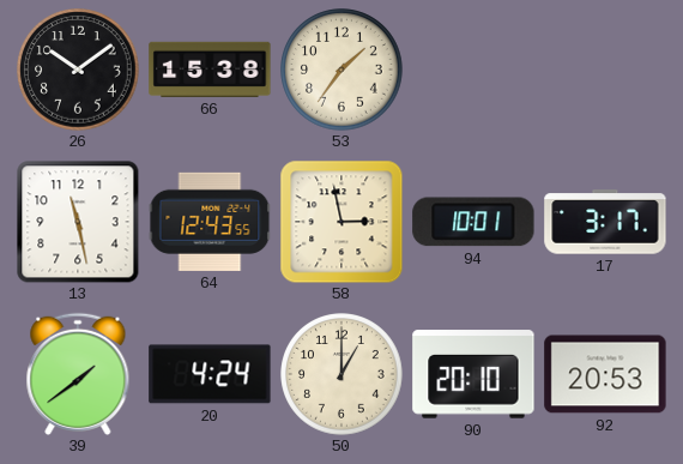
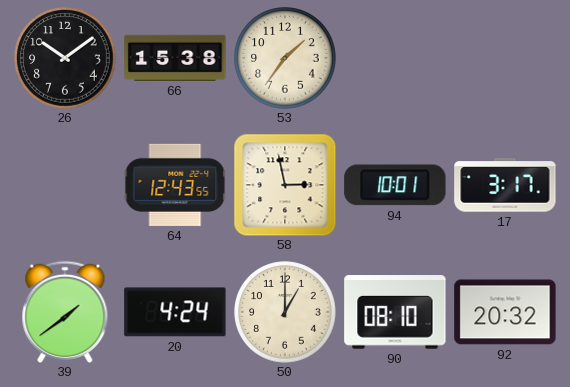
13: 11:28 -> none
90: 20:10 -> 08:10
92: 20:53 -> 20:32
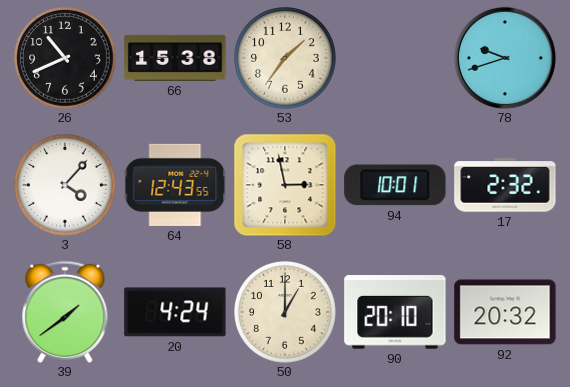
26: 10:09 -> 10:41
78: none -> 9:42
3: none -> 4:07
17: 3:17 -> 2:32
90: 08:10 -> 20:10
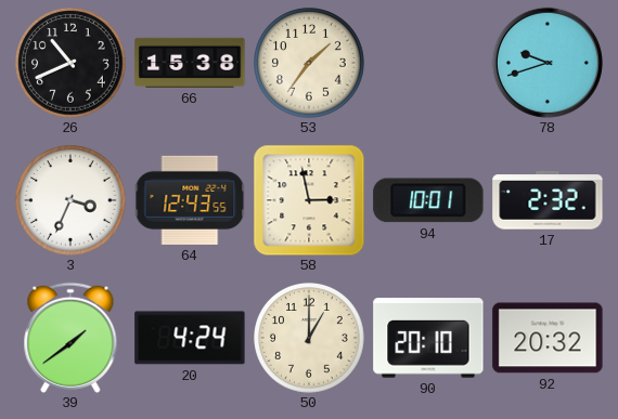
3: 4:07 -> 3:34
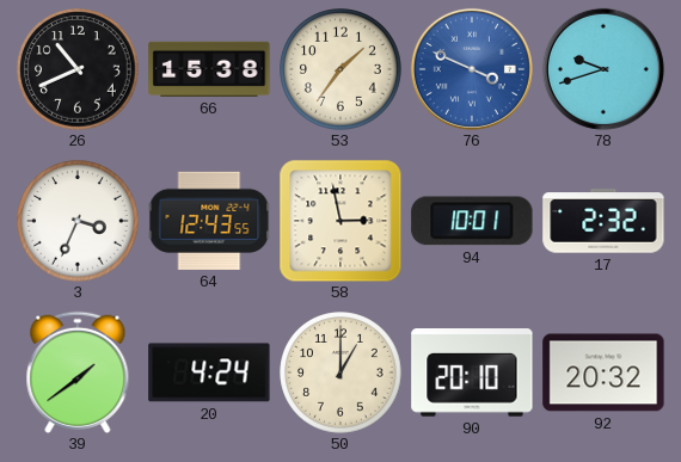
76: none -> 3:49
